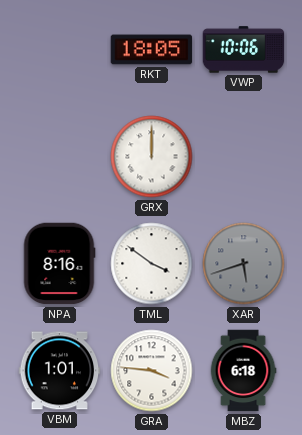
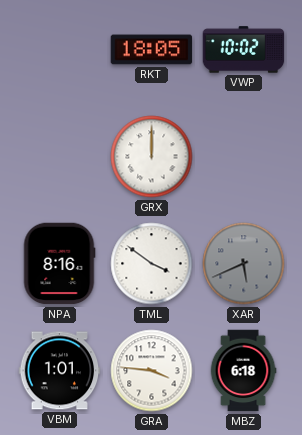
VWP: 10:06 -> 10:02
XAR: 5:42 -> 5:41
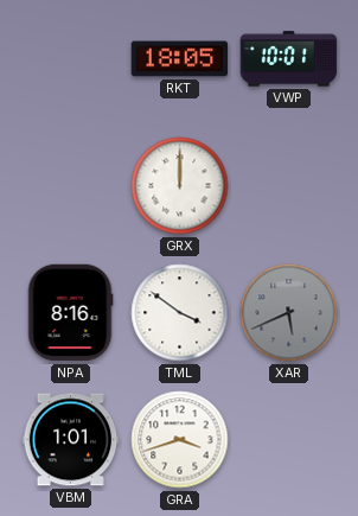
VWP: 10:02 -> 10:01
GRA: 3:46 -> 3:42
MBZ: 6:18 -> none
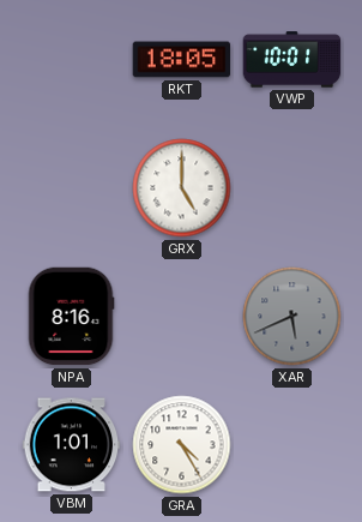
GRX: 12:00 -> 5:00
TML: 3:51 -> none
GRA: 3:42 -> 4:25
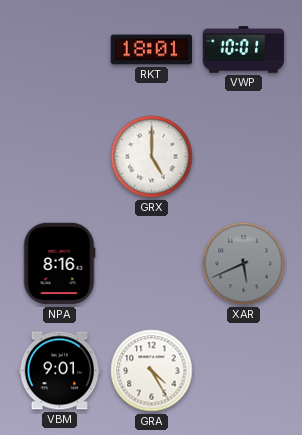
RKT: 18:05 -> 18:01
VBM: 1:01 -> 9:01
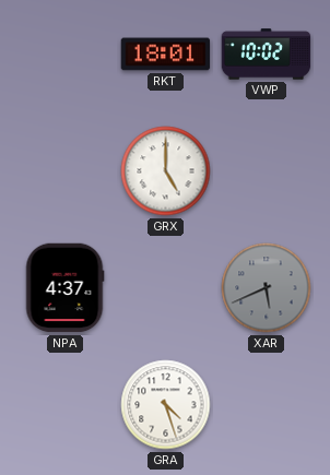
VWP: 10:01 -> 10:02
NPA: 8:16 -> 4:37
VBM: 9:01 -> none
GRA: 4:25 -> 4:27
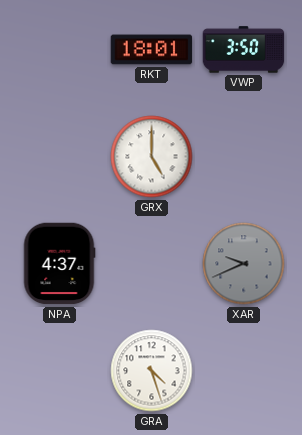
VWP: 10:02 -> 3:50
XAR: 5:41 -> 9:41
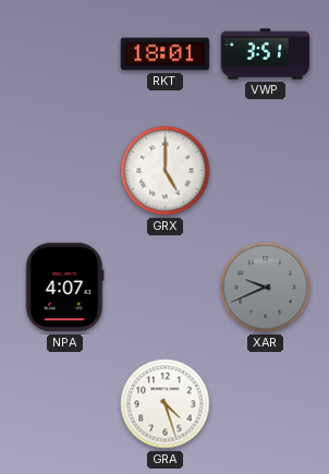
VWP: 3:50 -> 3:51
NPA: 4:37 -> 4:07
